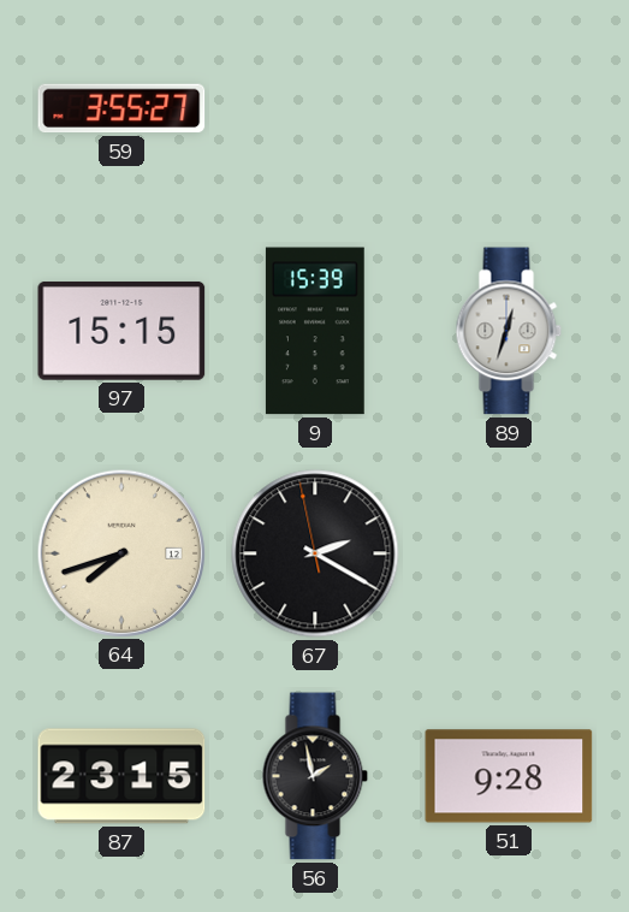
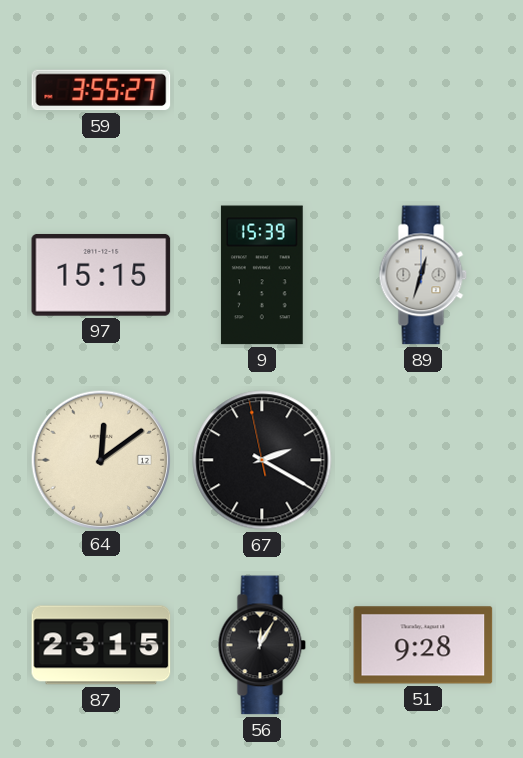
64: 7:42 -> 12:09
56: 1:58 -> 12:05
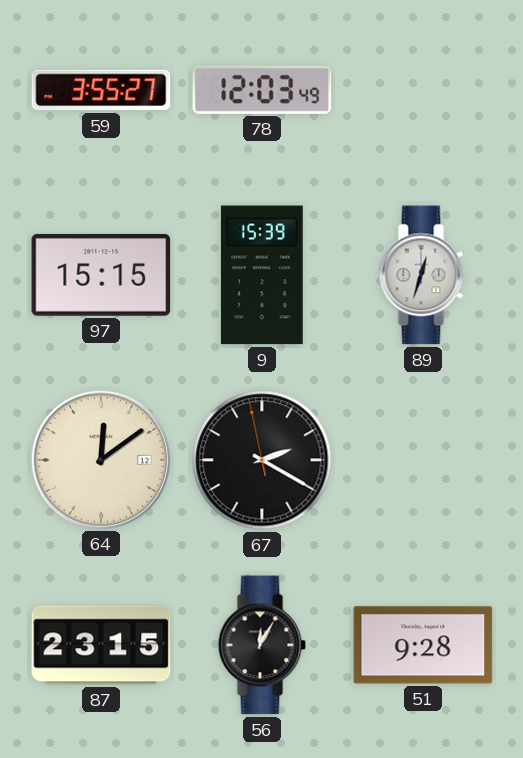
78: none -> 12:03
